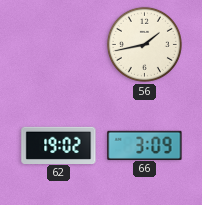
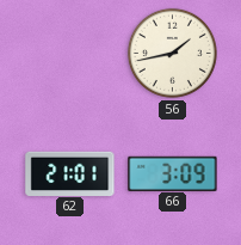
62: 19:02 -> 21:01
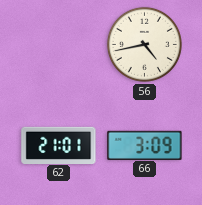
56: 1:43 -> 4:43
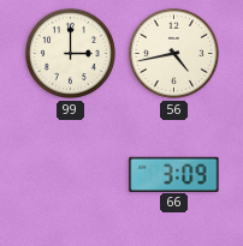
99: none -> 3:00
62: 21:01 -> none
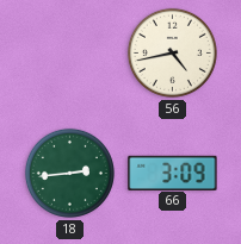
99: 3:00 -> none
18: none -> 2:44
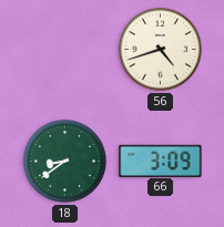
56: 4:43 -> 4:42
18: 2:44 -> 8:39
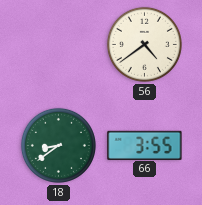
56: 4:42 -> 4:39
66: 3:09 -> 3:55
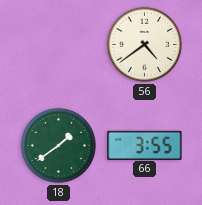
18: 8:39 -> 1:39
